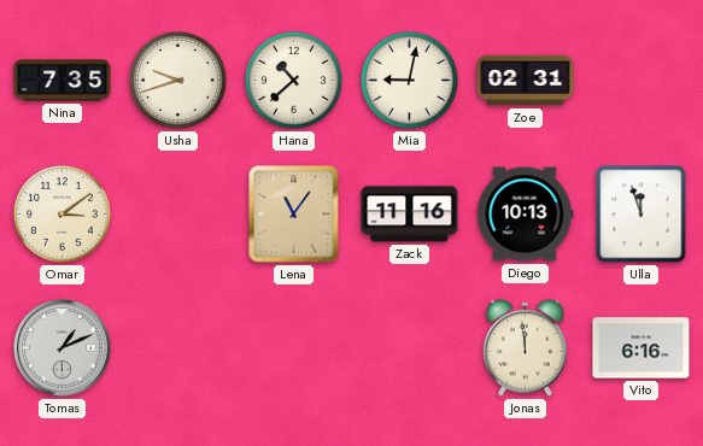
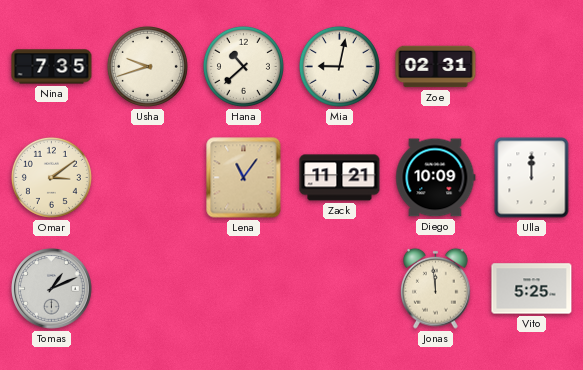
Zack: 11:16 -> 11:21
Diego: 10:13 -> 10:09
Ulla: 11:57 -> 12:00
Vito: 6:16 -> 5:25
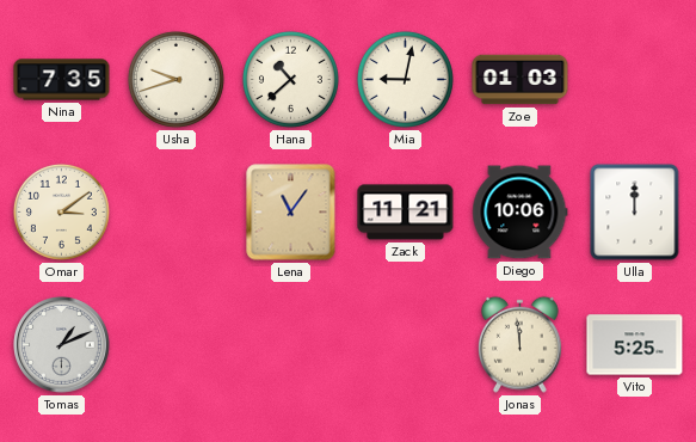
Zoe: 02:31 -> 01:03
Diego: 10:09 -> 10:06
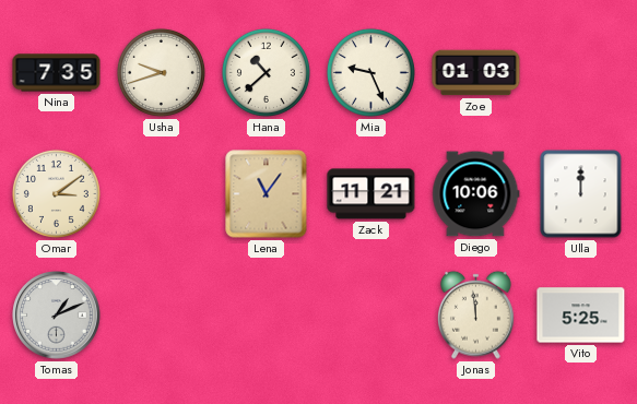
Mia: 9:02 -> 9:26
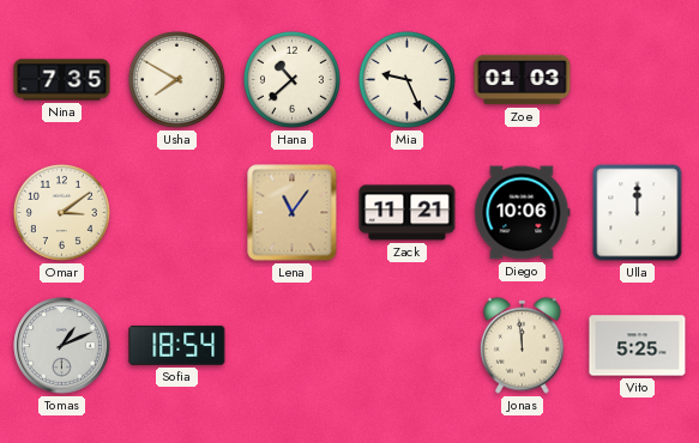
Usha: 9:42 -> 7:50
Sofia: none -> 18:54
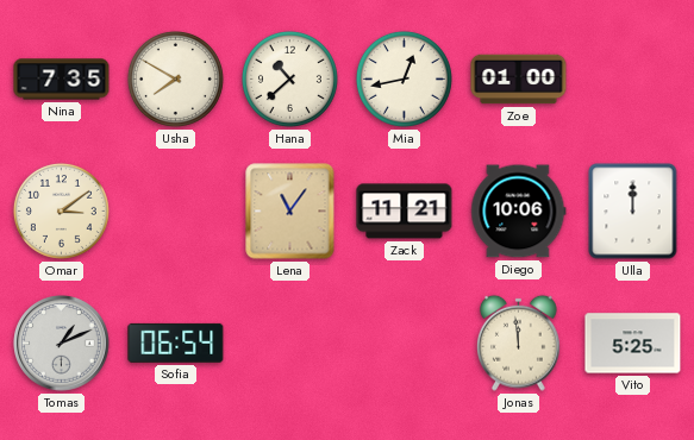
Mia: 9:26 -> 12:43
Zoe: 01:03 -> 01:00
Sofia: 18:54 -> 06:54
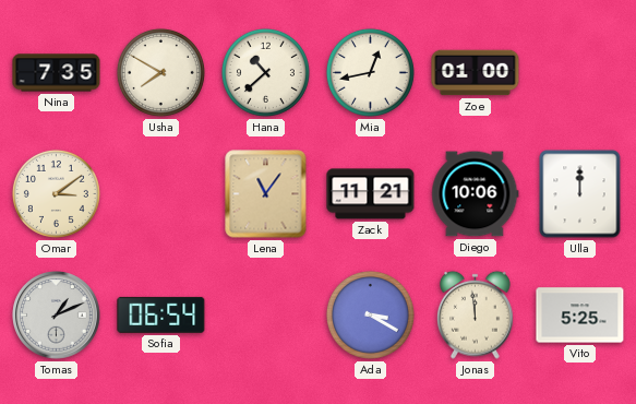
Ada: none -> 3:20
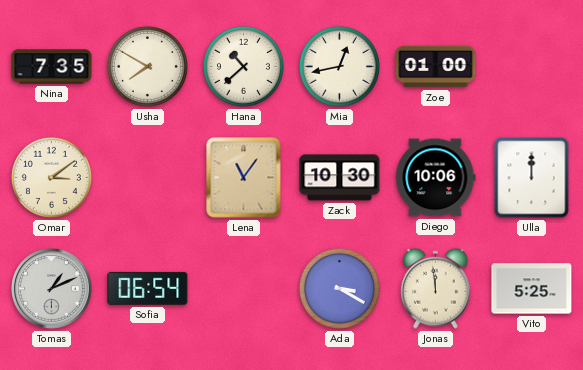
Zack: 11:21 -> 10:30
